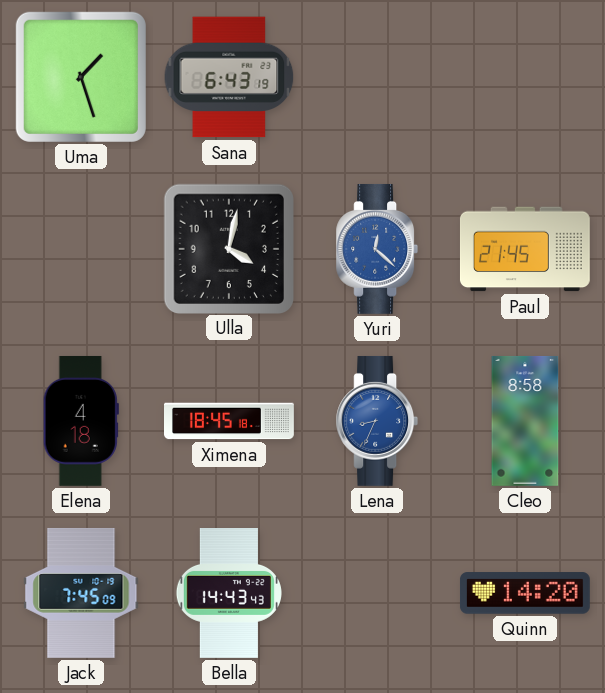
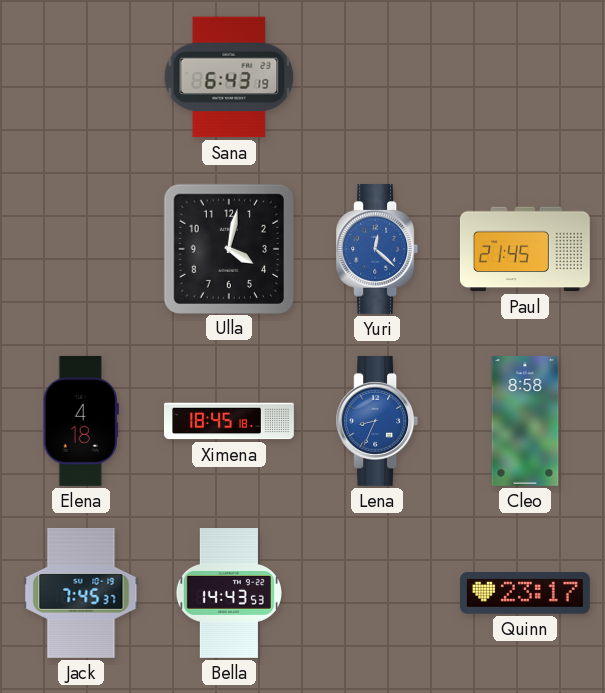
Uma: 1:27 -> none
Jack: 7:45:09 -> 7:45:37
Bella: 14:43:43 -> 14:43:53
Quinn: 14:20 -> 23:17
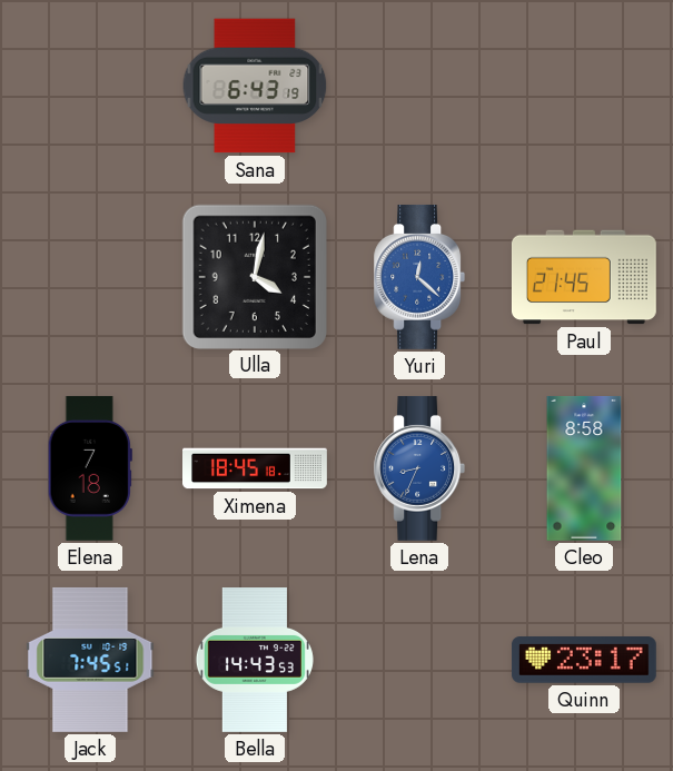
Elena: 4:18 -> 7:18
Jack: 7:45:37 -> 7:45:51
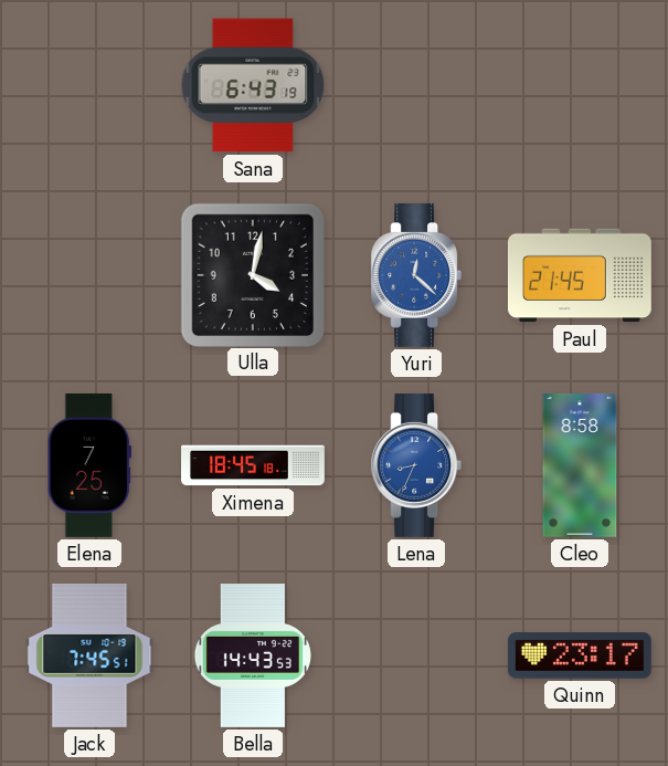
Elena: 7:18 -> 7:25
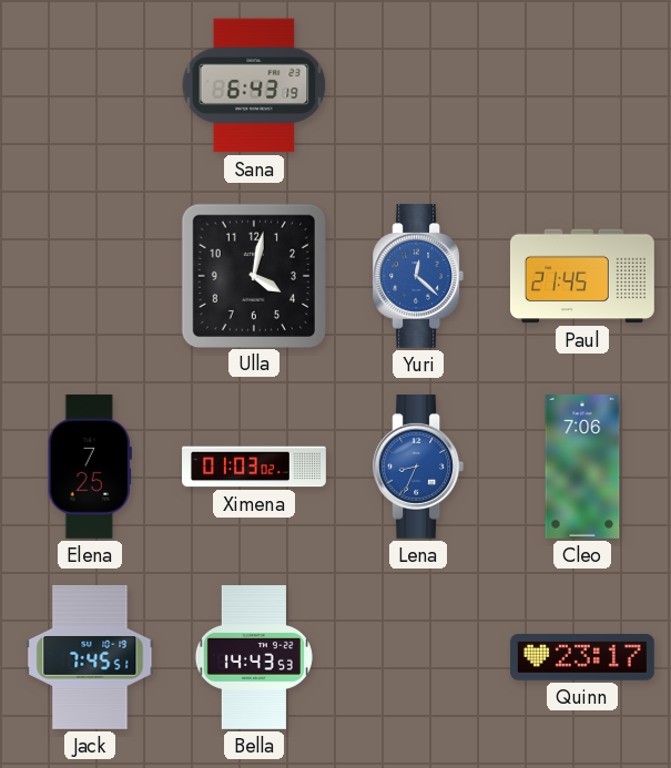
Ximena: 18:45 -> 01:03
Cleo: 8:58 -> 7:06
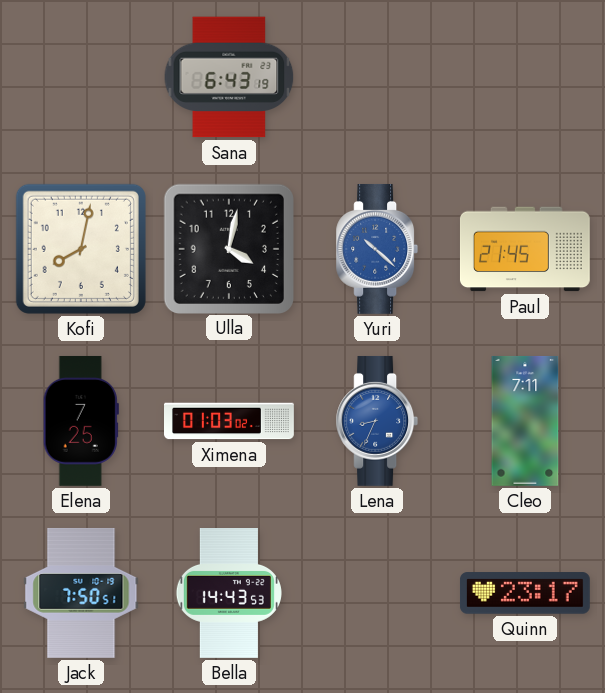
Kofi: none -> 8:02
Yuri: 12:22 -> 10:22
Cleo: 7:06 -> 7:11
Jack: 7:45 -> 7:50
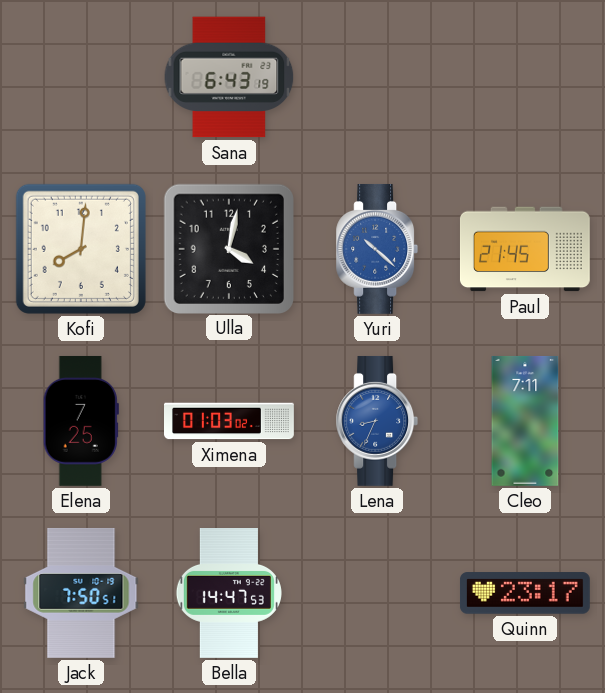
Kofi: 8:02 -> 8:01
Bella: 14:43 -> 14:47
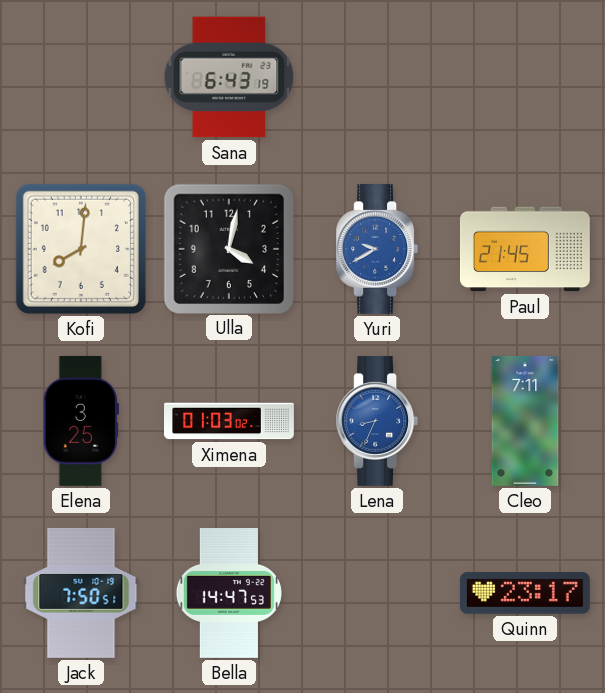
Yuri: 10:22 -> 9:40
Elena: 7:25 -> 3:25
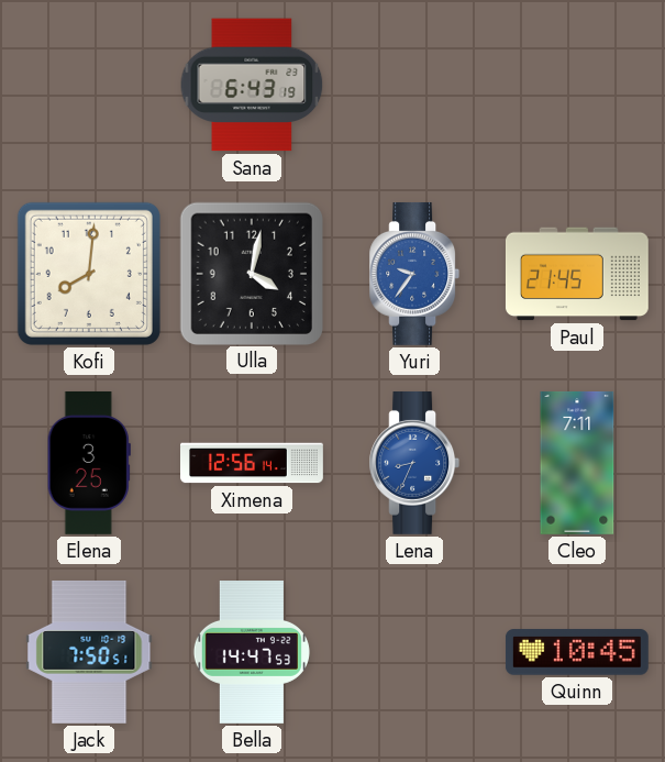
Yuri: 9:40 -> 9:36
Ximena: 01:03 -> 12:56
Quinn: 23:17 -> 10:45
